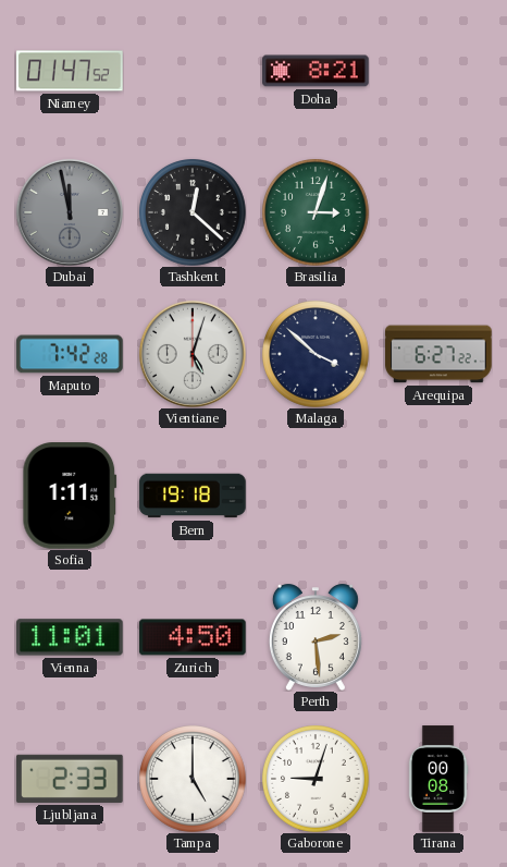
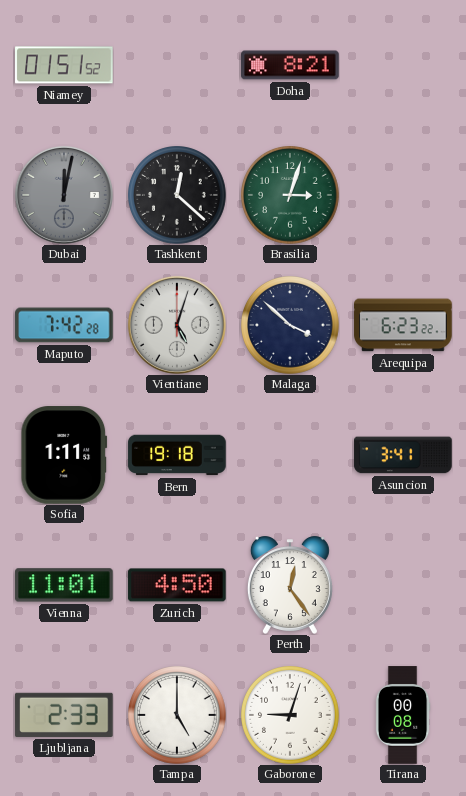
Niamey: 01:47 -> 01:51
Dubai: 11:58 -> 12:02
Arequipa: 6:27 -> 6:23
Asuncion: none -> 3:41
Perth: 2:29 -> 12:24
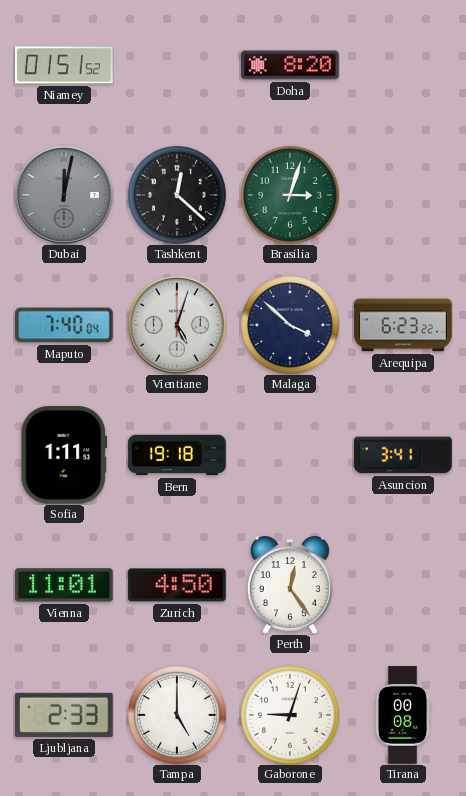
Doha: 8:21 -> 8:20
Maputo: 7:42 -> 7:40
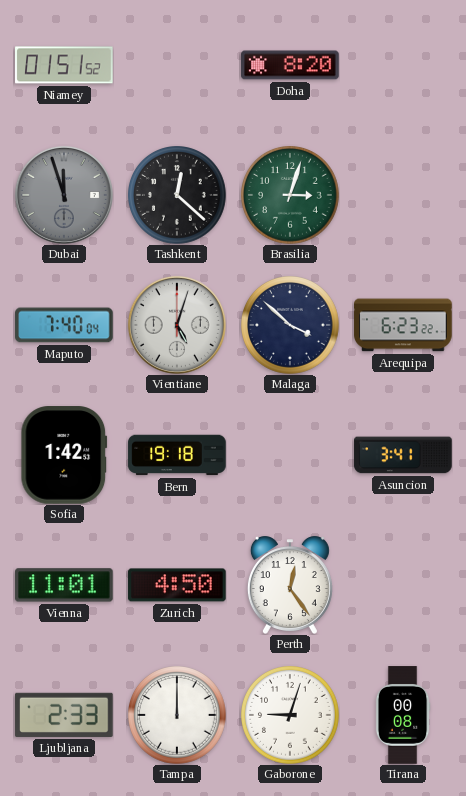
Dubai: 12:02 -> 11:57
Sofia: 1:11 -> 1:42
Tampa: 5:00 -> 12:00
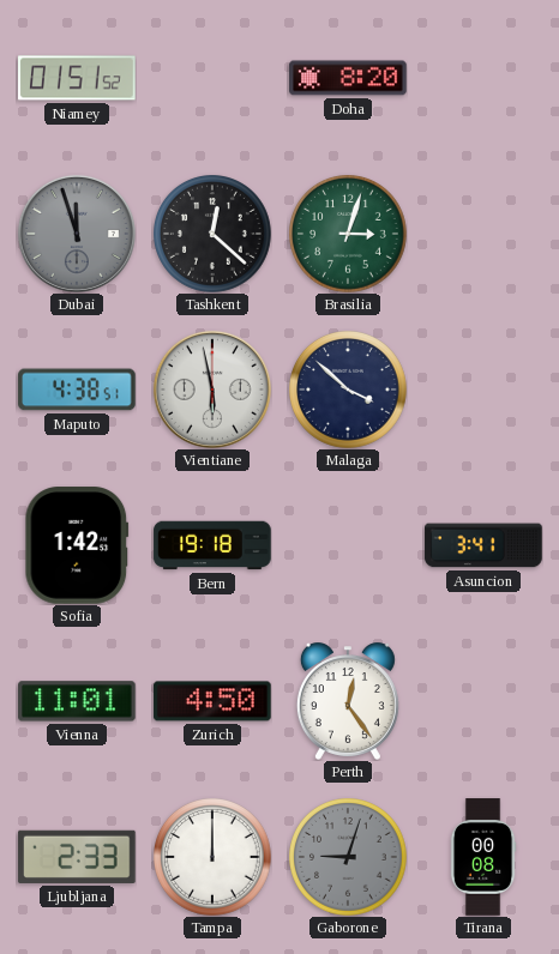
Maputo: 7:40 -> 4:38
Vientiane: 5:03 -> 5:58
Arequipa: 6:23 -> none
Gaborone dial: white -> grey
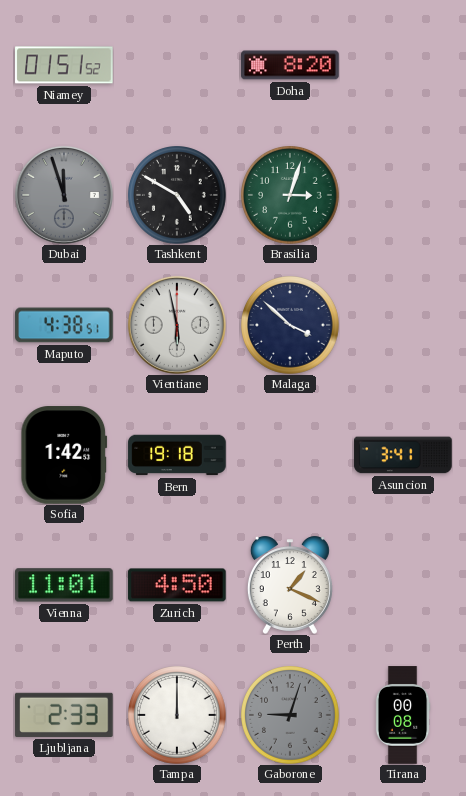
Tashkent: 12:22 -> 4:50
Perth: 12:24 -> 1:19
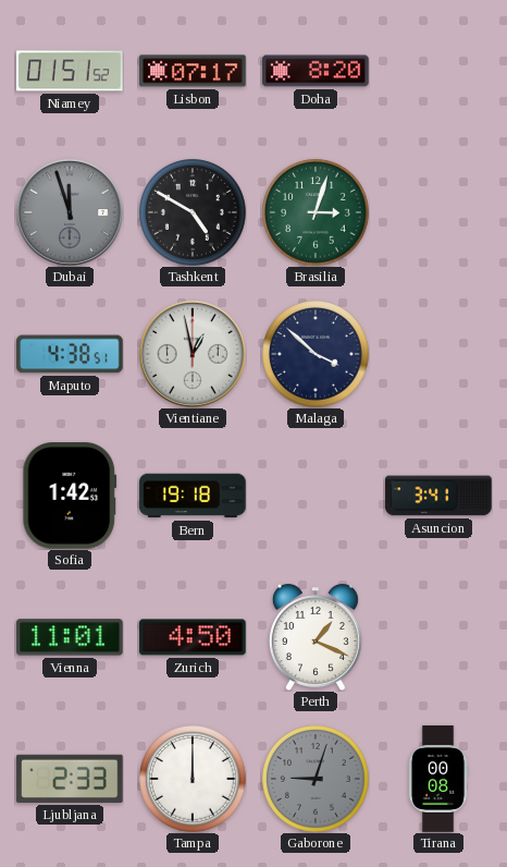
Lisbon: none -> 07:17
Vientiane: 5:58 -> 12:58
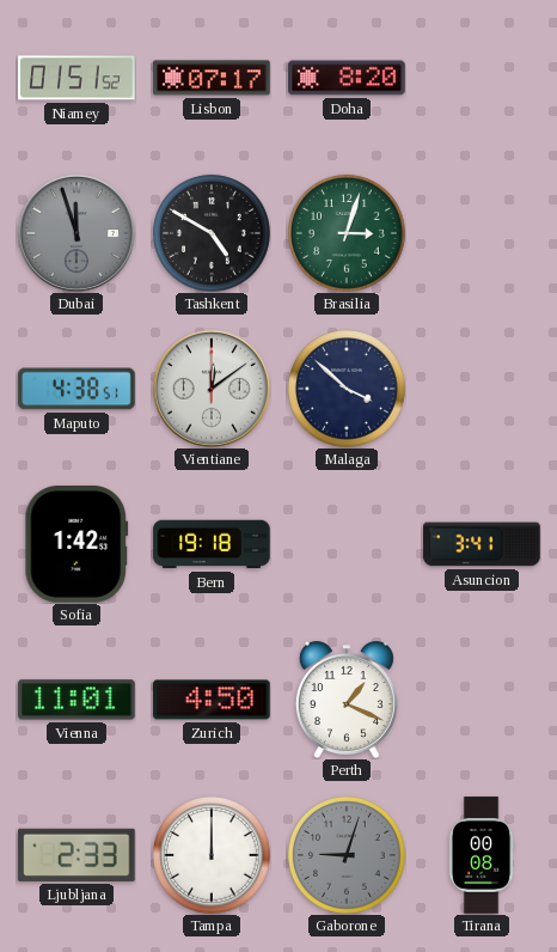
Vientiane: 12:58 -> 12:09
